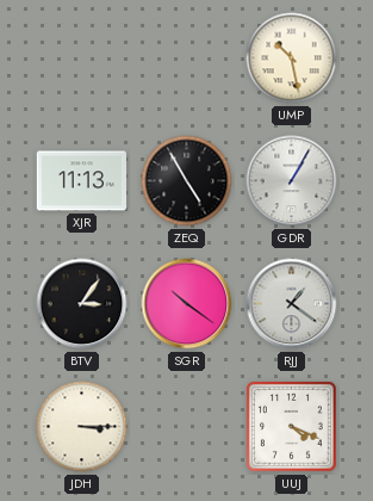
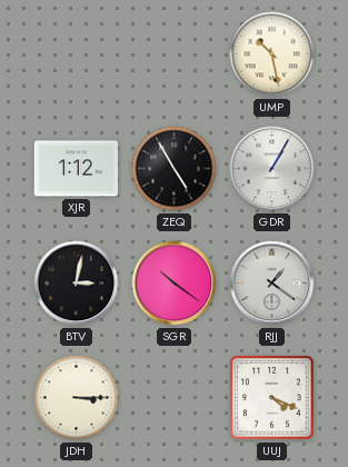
XJR: 11:13 -> 1:12
BTV: 3:06 -> 3:02
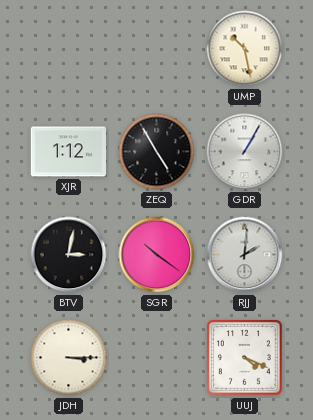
RJJ: 1:21 -> 2:01
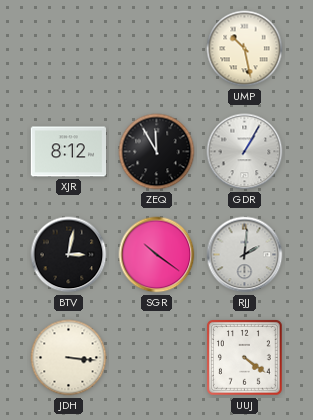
XJR: 1:12 -> 8:12
ZEQ: 4:55 -> 11:55
JDH: 3:15 -> 3:16
UUJ: 4:19 -> 4:21
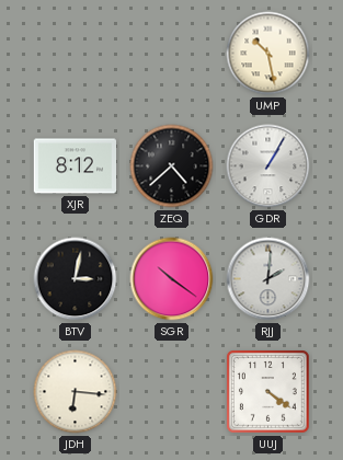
ZEQ: 11:55 -> 4:38
JDH: 3:16 -> 6:16
